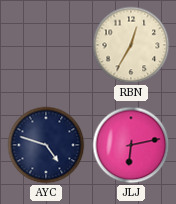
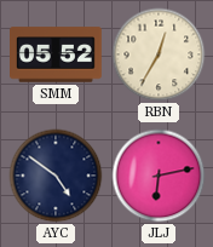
SMM: none -> 05:52
AYC: 4:48 -> 4:51
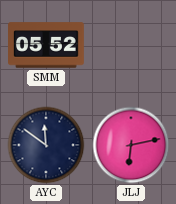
RBN: 12:35 -> none
AYC: 4:51 -> 11:51
